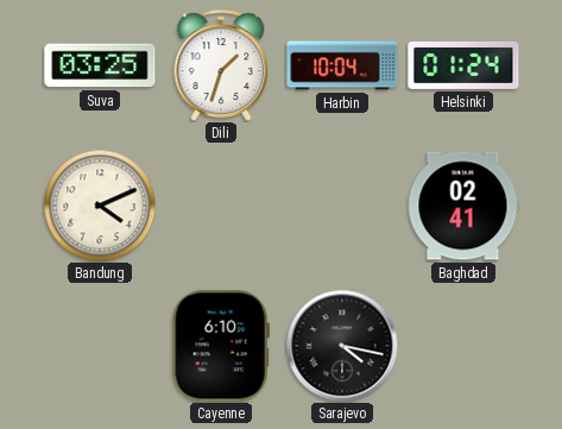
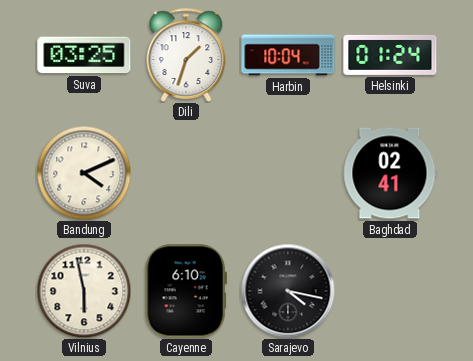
Vilnius: none -> 5:58
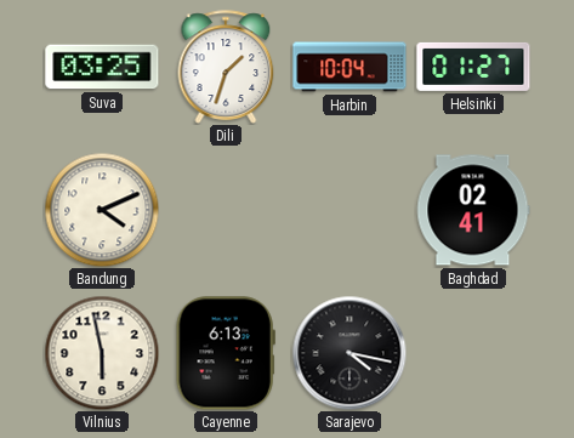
Helsinki: 01:24 -> 01:27
Cayenne: 6:10 -> 6:13
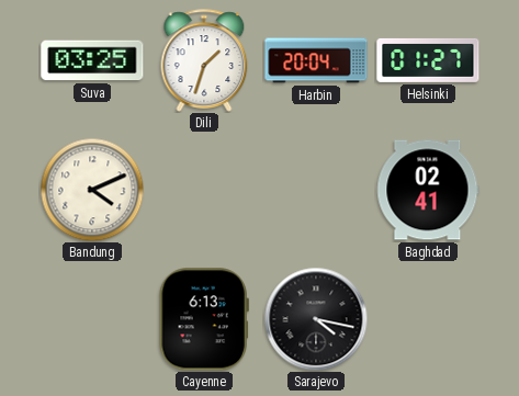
Harbin: 10:04 -> 20:04
Vilnius: 5:58 -> none
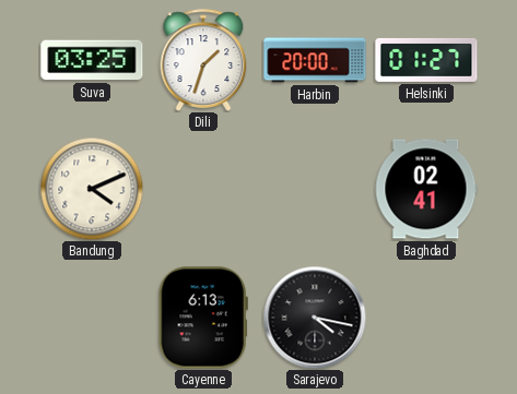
Harbin: 20:04 -> 20:00
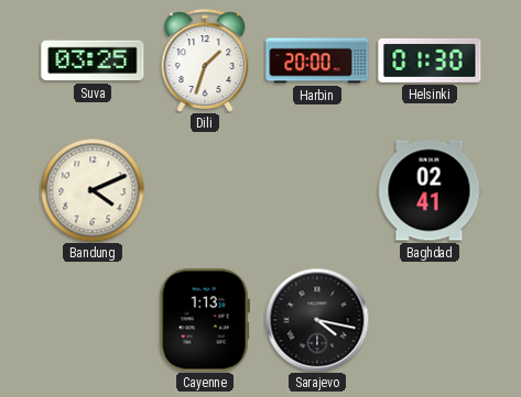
Helsinki: 01:27 -> 01:30
Cayenne: 6:13 -> 1:13
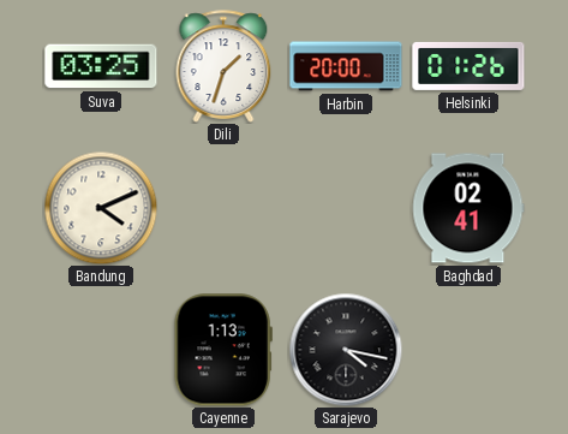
Helsinki: 01:30 -> 01:26
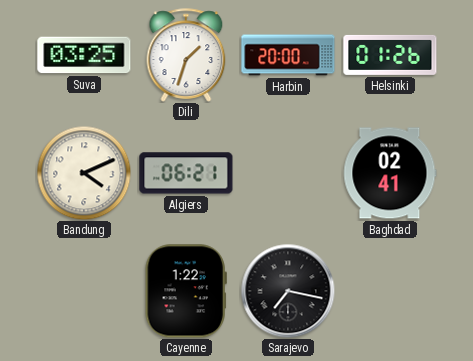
Algiers: none -> 06:21
Cayenne: 1:13 -> 1:22
Sarajevo: 4:17 -> 7:17
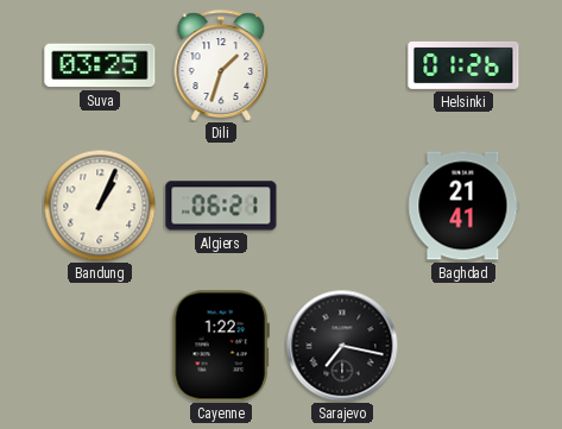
Harbin: 20:00 -> none
Bandung: 4:11 -> 1:04
Baghdad: 02:41 -> 21:41
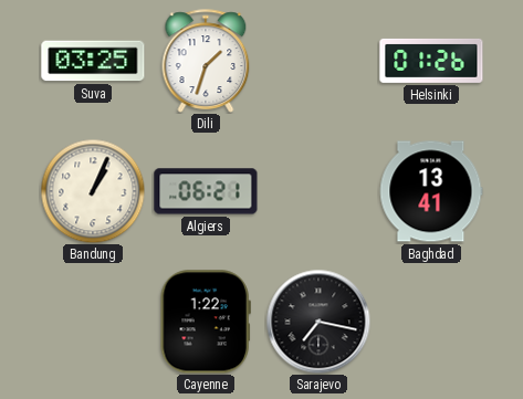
Baghdad: 21:41 -> 13:41
